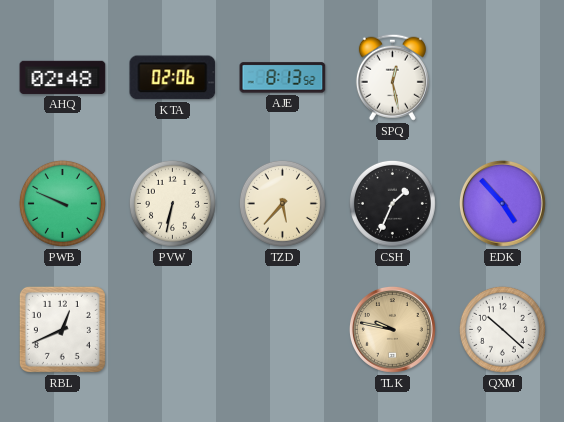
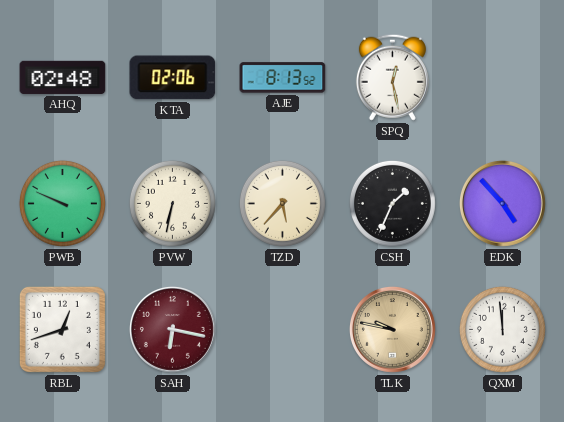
RBL: 12:41 -> 12:42
SAH: none -> 6:17
QXM: 10:22 -> 11:59
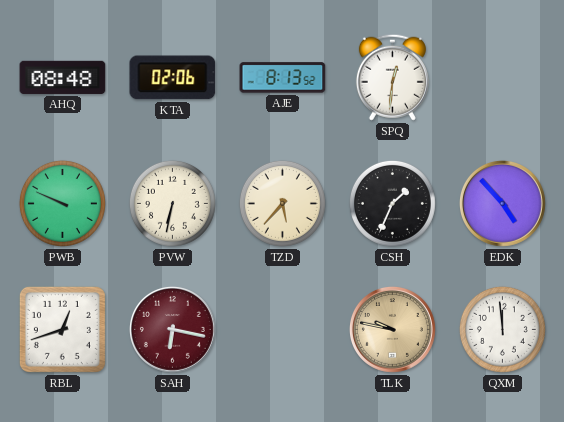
AHQ: 02:48 -> 08:48
SPQ: 12:28 -> 12:31
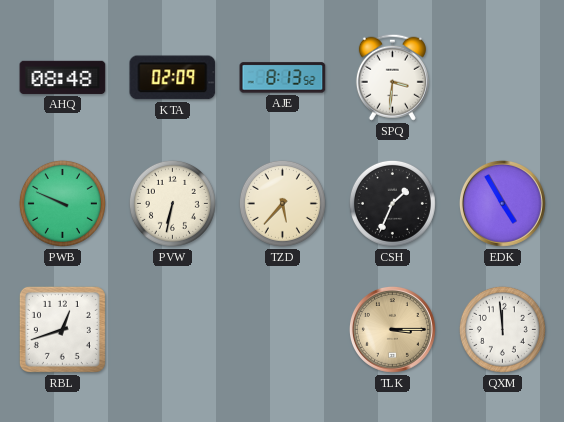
KTA: 02:06 -> 02:09
SPQ: 12:31 -> 3:31
EDK: 4:53 -> 4:55
SAH: 6:17 -> none
TLK: 9:47 -> 3:15
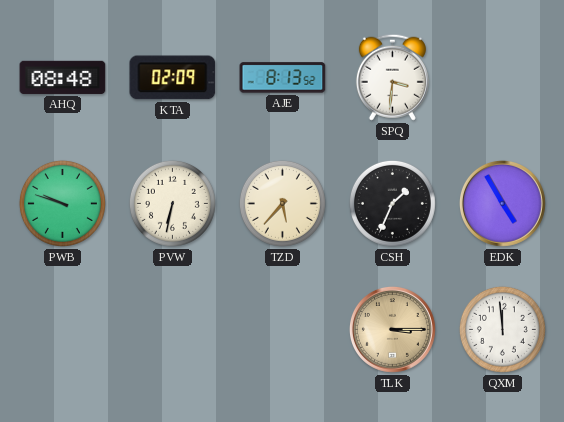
PWB: 9:49 -> 9:48
RBL: 12:42 -> none
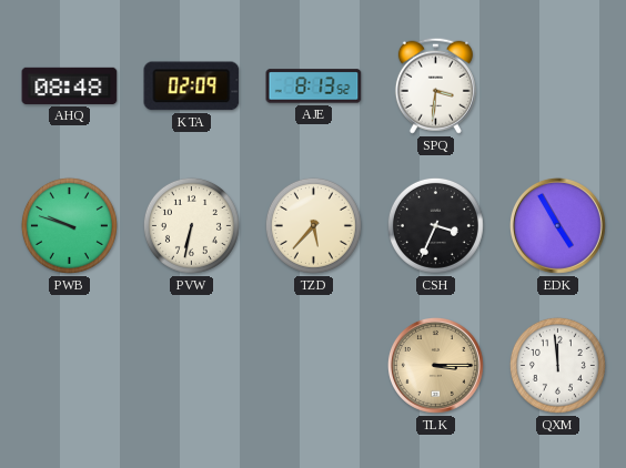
CSH: 1:34 -> 3:34
